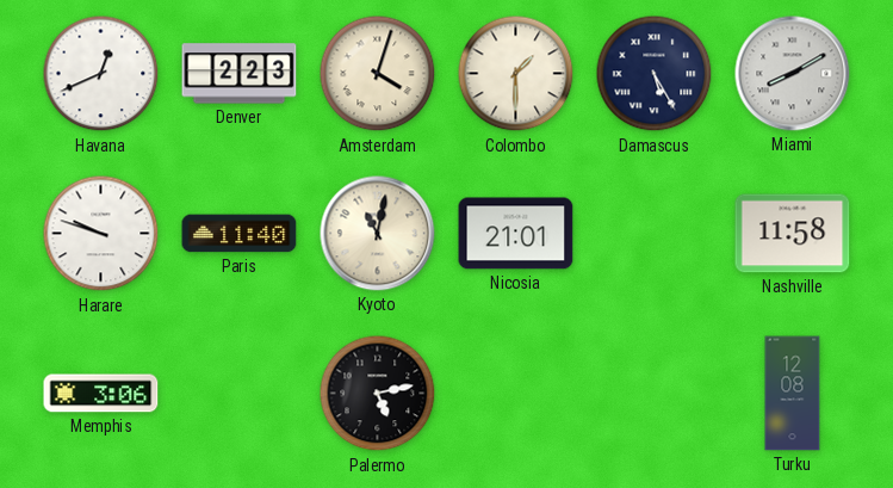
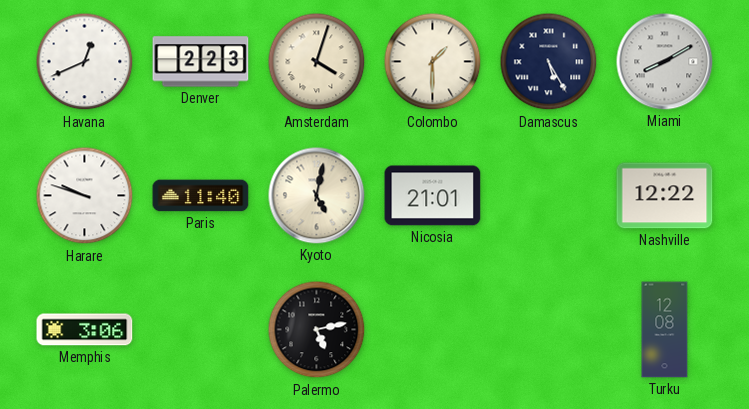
Kyoto: 11:02 -> 5:02
Nashville: 11:58 -> 12:22
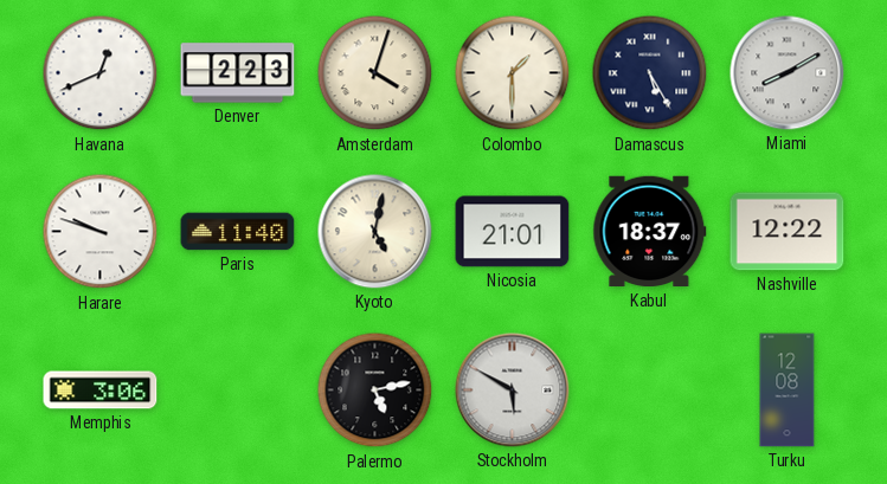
Kabul: none -> 18:37
Stockholm: none -> 5:50
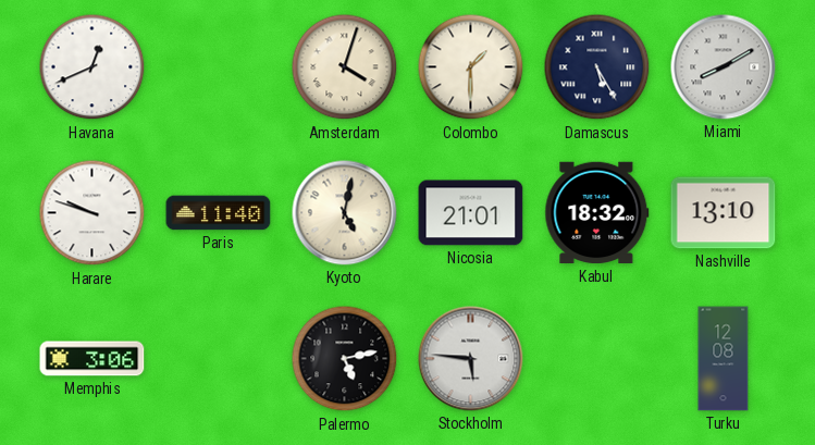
Denver: 2:23 -> none
Kabul: 18:37 -> 18:32
Nashville: 12:22 -> 13:10
Stockholm: 5:50 -> 5:46
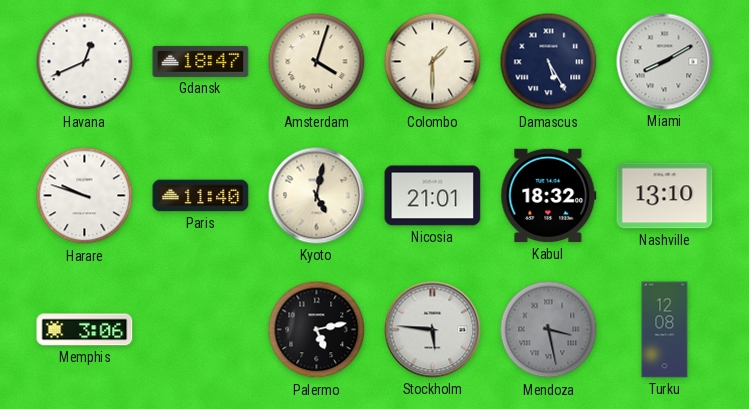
Gdansk: none -> 18:47
Mendoza: none -> 3:28
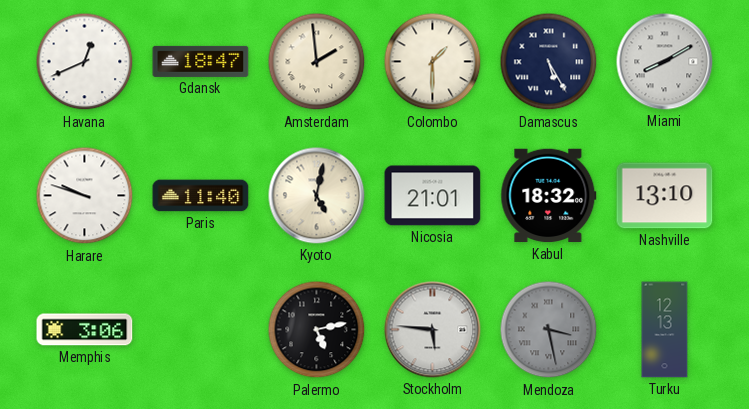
Amsterdam: 4:03 -> 1:59
Turku: 12:08 -> 12:13
